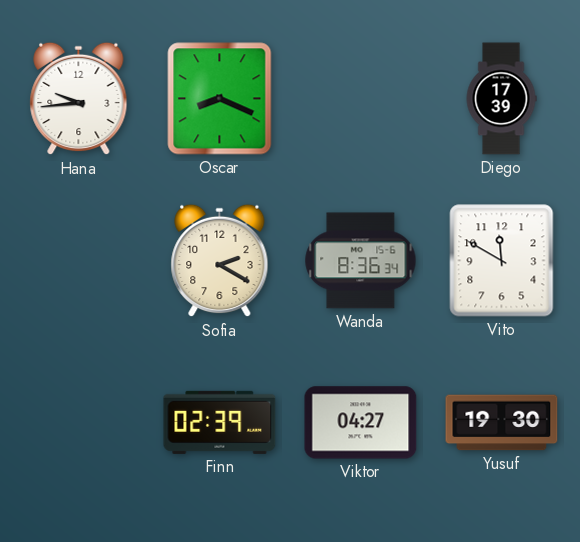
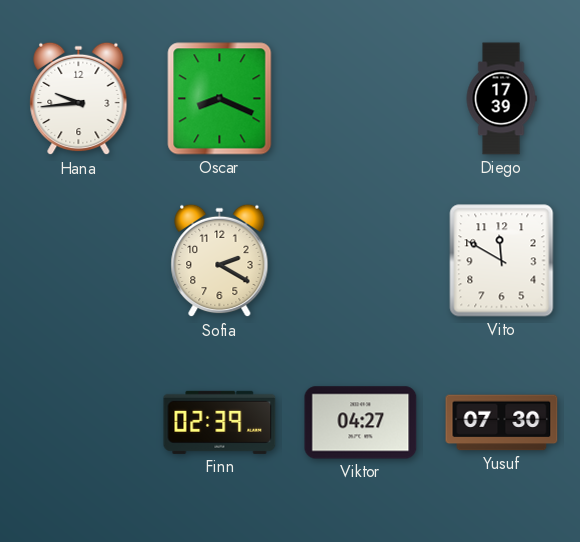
Wanda: 8:36 -> none
Yusuf: 19:30 -> 07:30
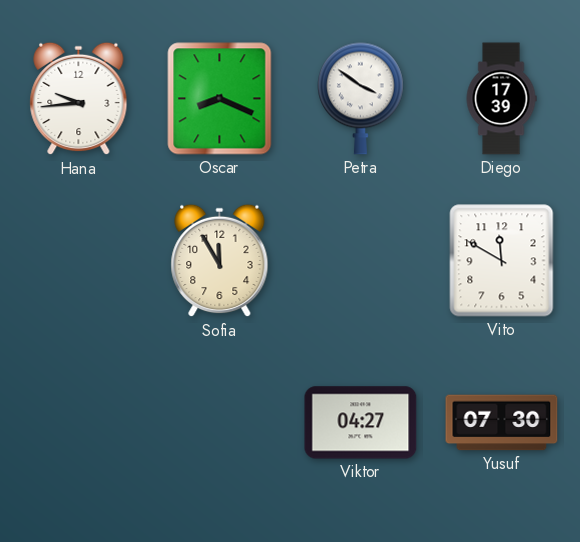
Petra: none -> 3:51
Sofia: 2:20 -> 11:55
Finn: 02:39 -> none
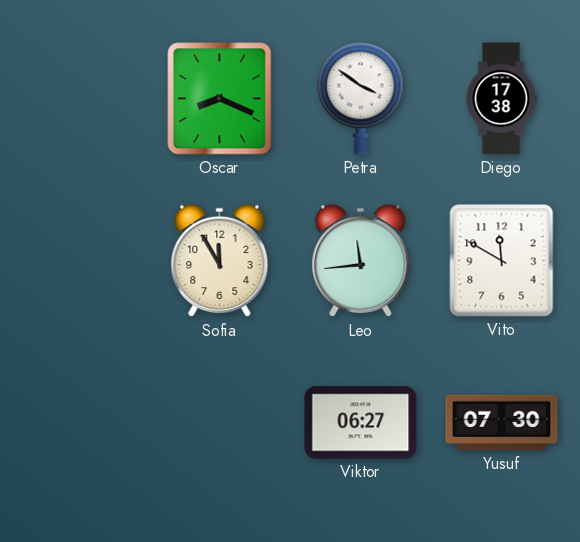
Hana: 9:44 -> none
Diego: 17:39 -> 17:38
Leo: none -> 11:44
Viktor: 04:27 -> 06:27
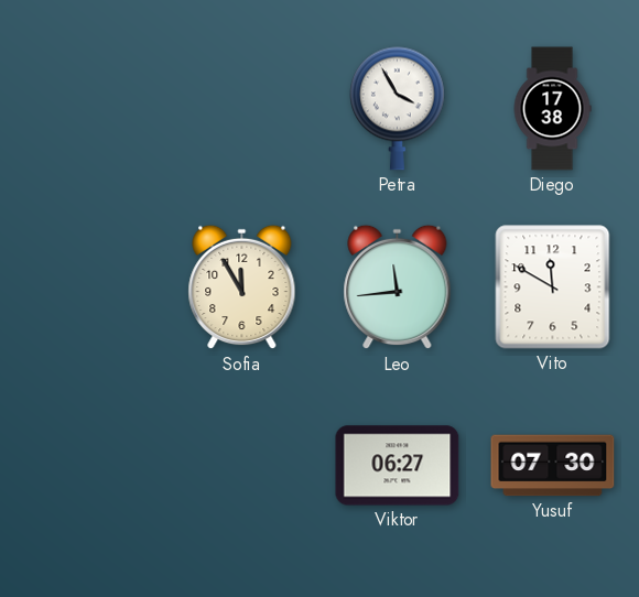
Oscar: 8:19 -> none
Petra: 3:51 -> 3:55
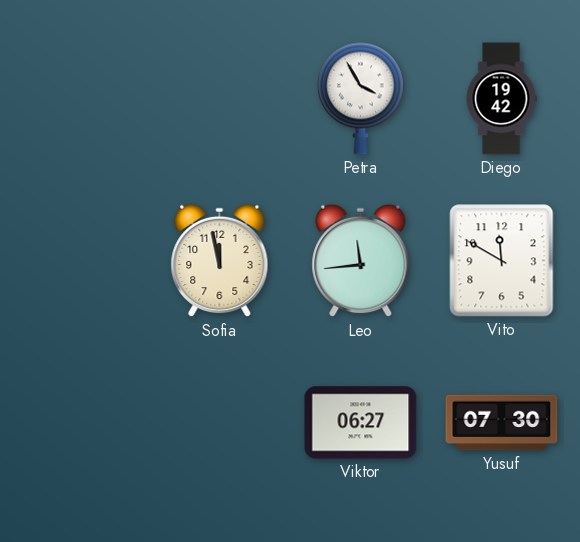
Diego: 17:38 -> 19:42
Sofia: 11:55 -> 11:58
